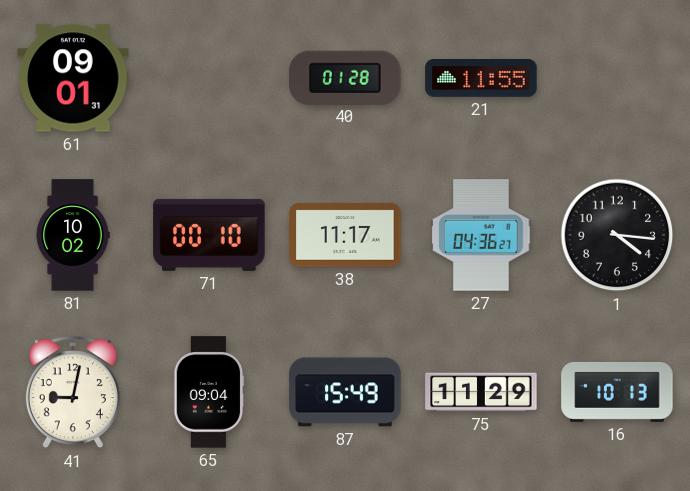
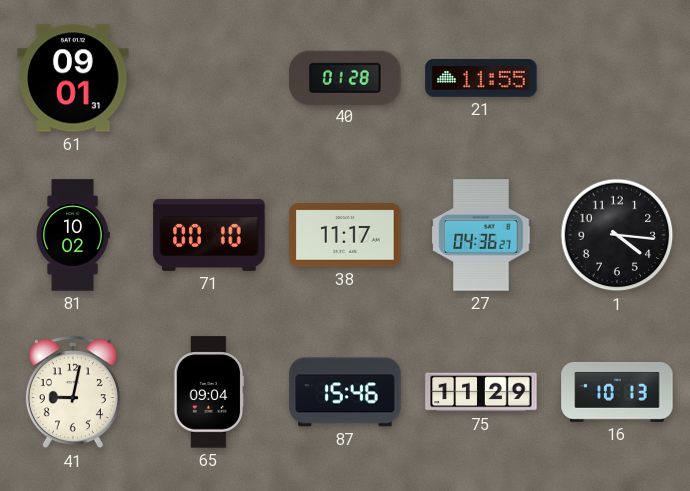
87: 15:49 -> 15:46
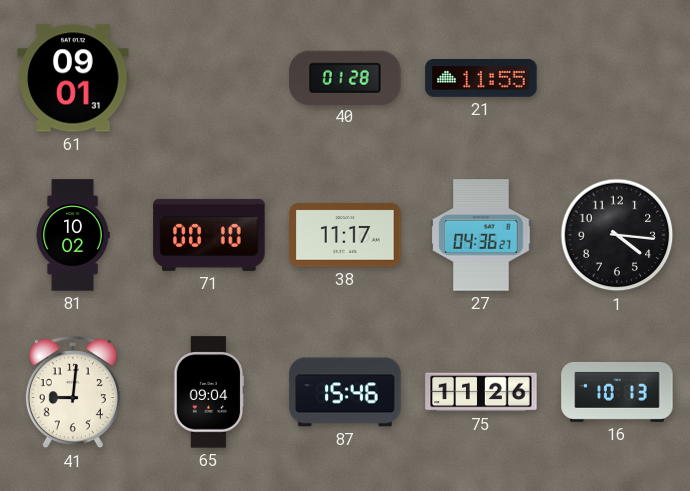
41: 9:02 -> 9:01
75: 11:29 -> 11:26
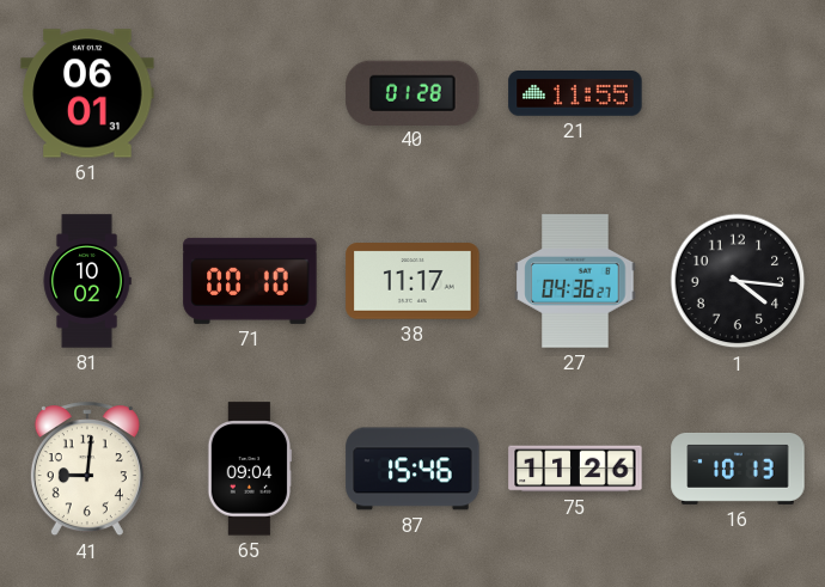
61: 09:01 -> 06:01
